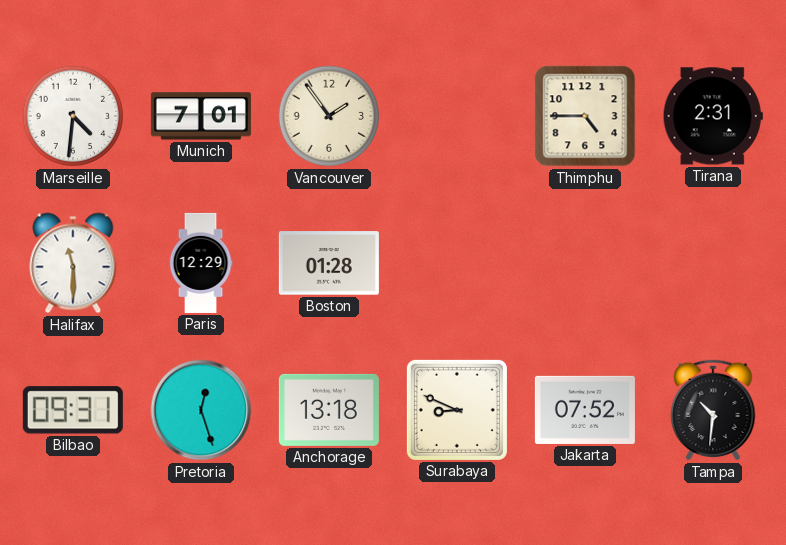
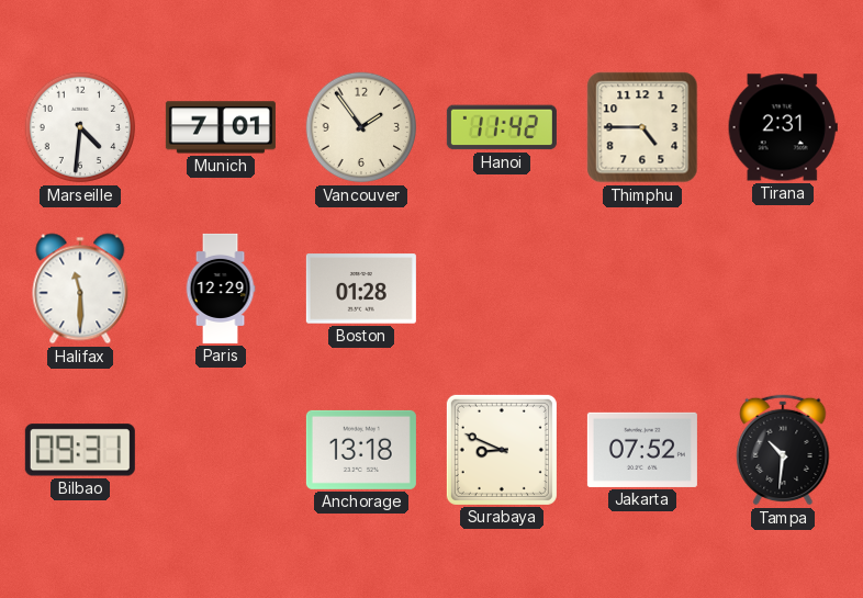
Hanoi: none -> 11:42
Pretoria: 12:27 -> none
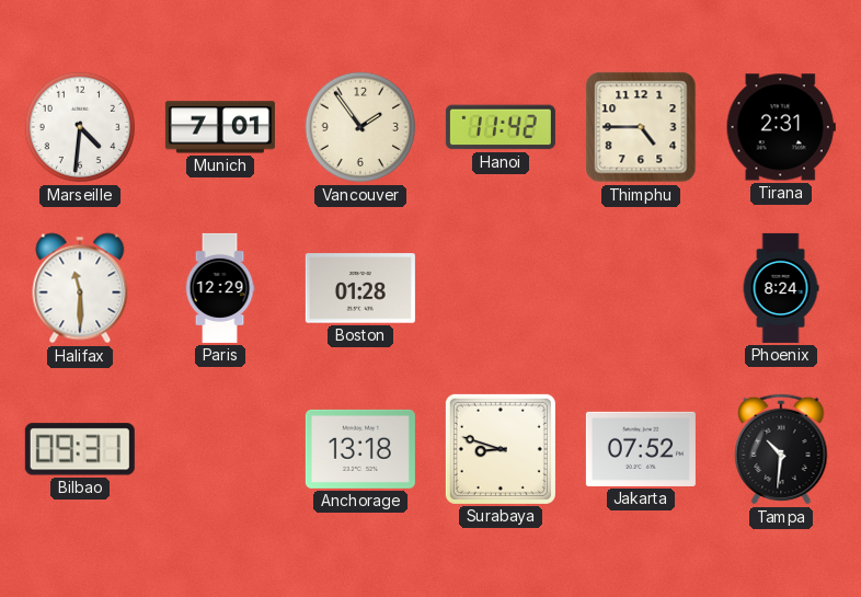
Phoenix: none -> 8:24
Surabaya: 8:49 -> 8:48
